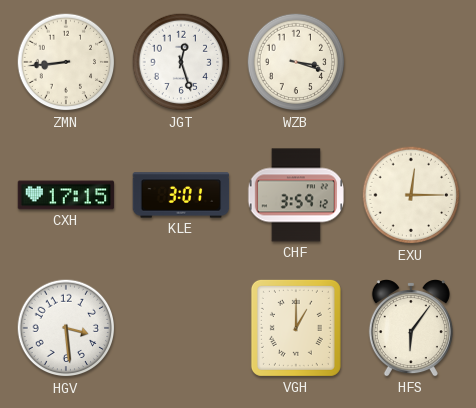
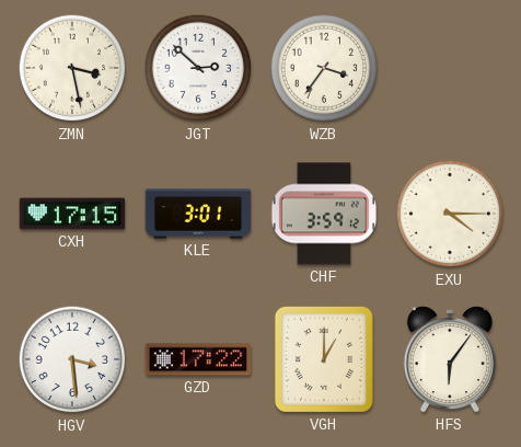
ZMN: 8:44 -> 3:28
JGT: 12:27 -> 2:52
WZB: 3:18 -> 3:36
EXU: 12:15 -> 4:15
GZD: none -> 17:22
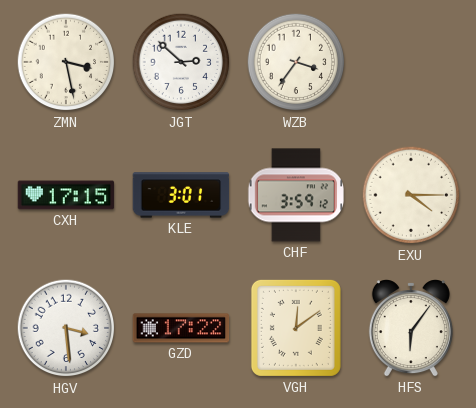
VGH: 1:00 -> 12:09
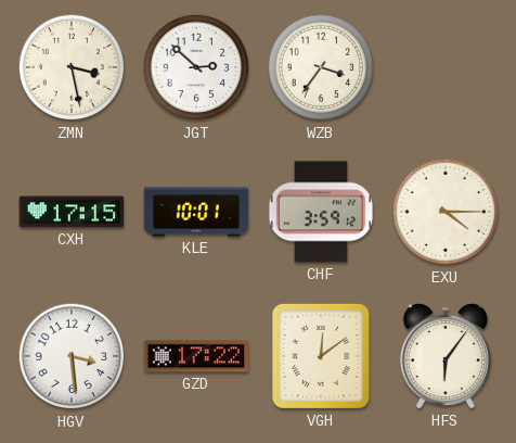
KLE: 3:01 -> 10:01
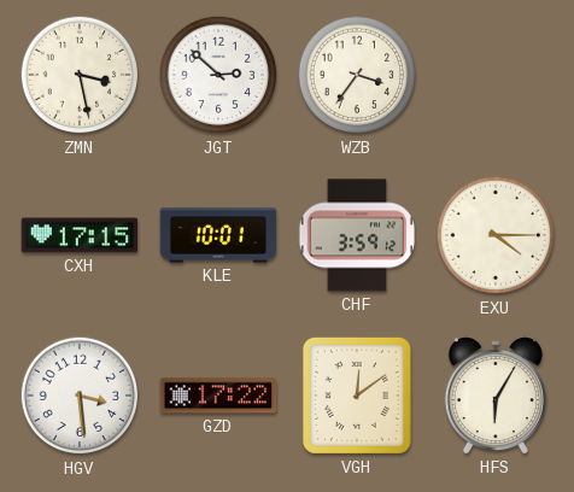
HFS: 6:06 -> 6:05
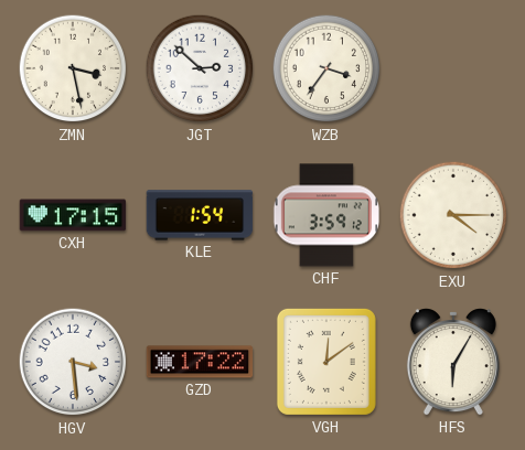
KLE: 10:01 -> 1:54
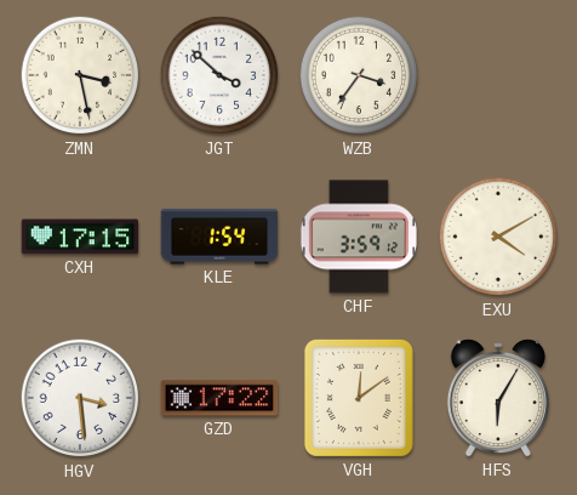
JGT: 2:52 -> 3:52
EXU: 4:15 -> 4:10
